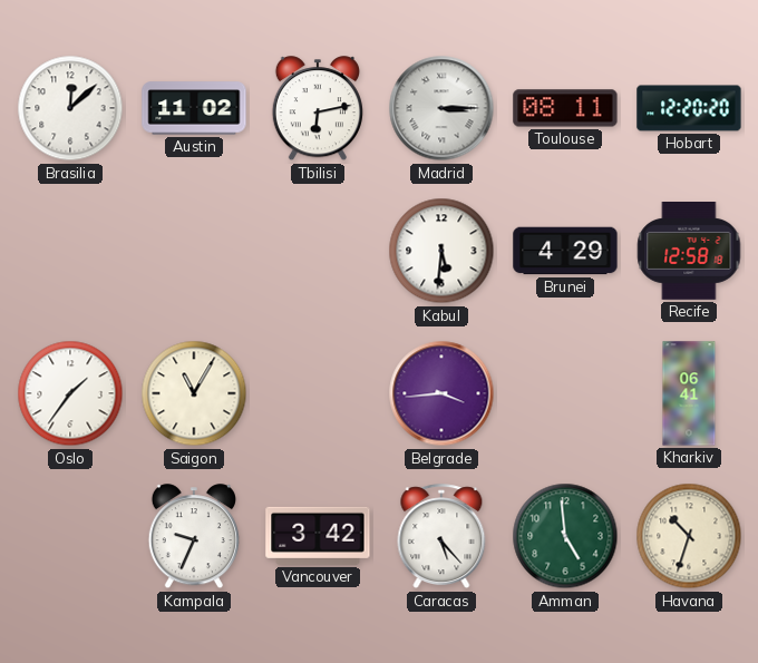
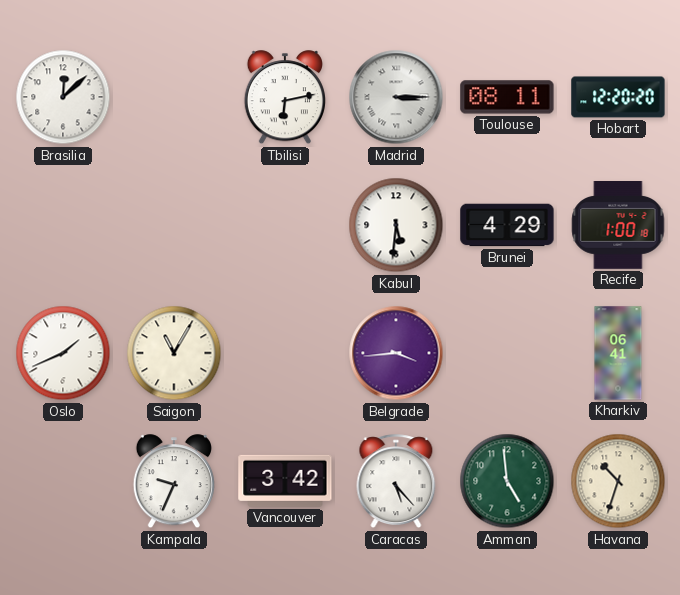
Austin: 11:02 -> none
Recife: 12:58 -> 1:00
Oslo: 1:36 -> 1:41
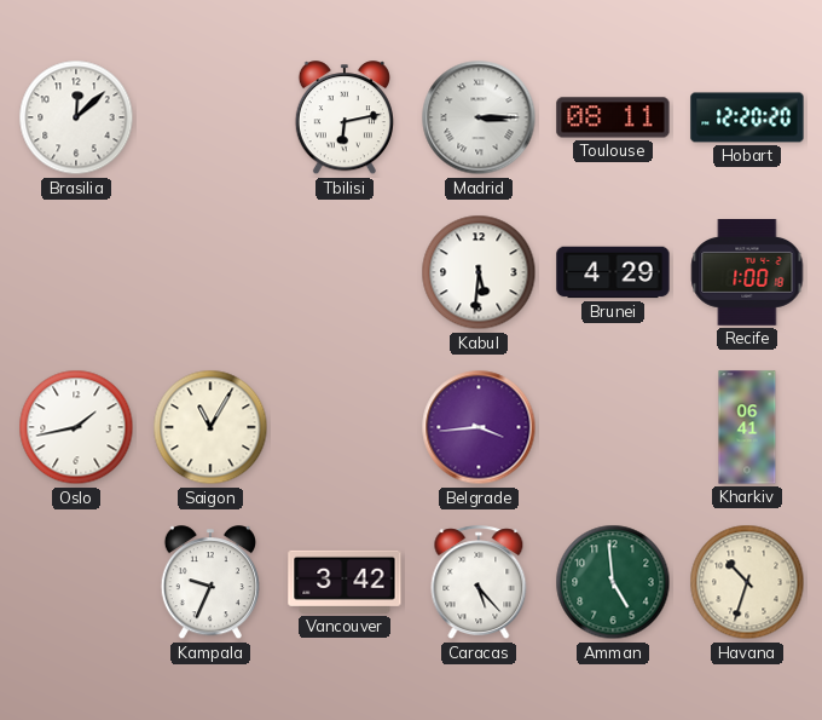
Oslo: 1:41 -> 1:43
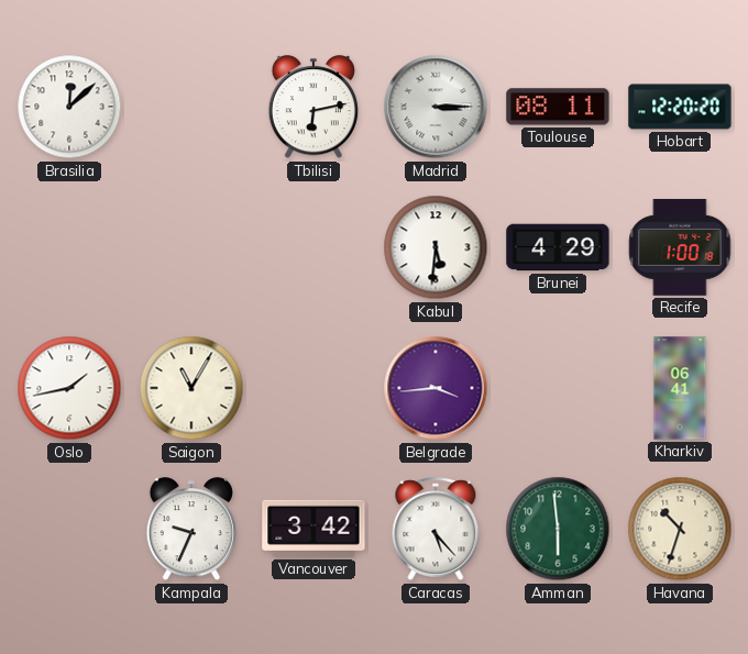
Amman: 4:59 -> 5:59
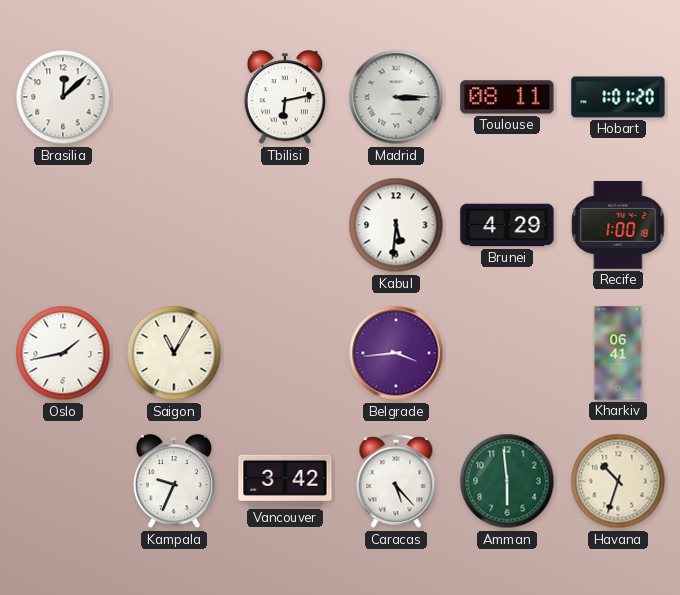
Hobart: 12:20 -> 1:01
